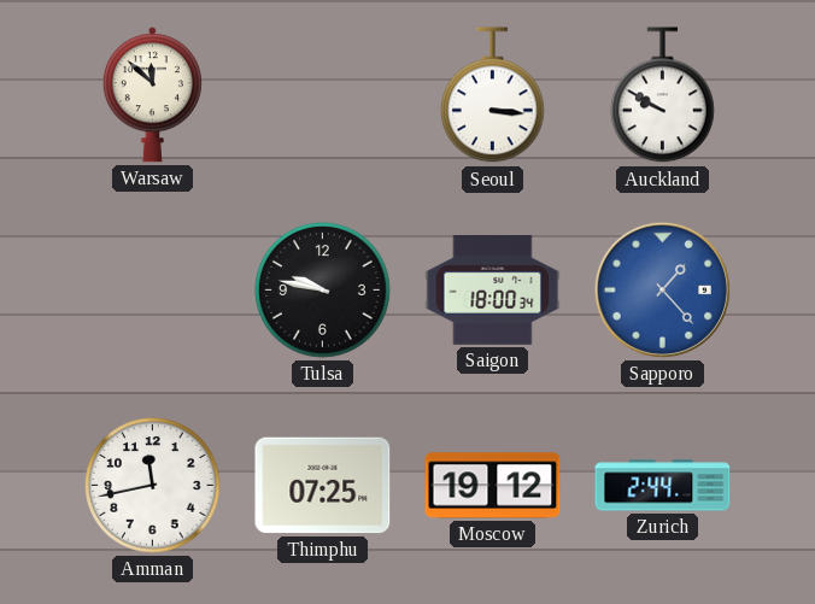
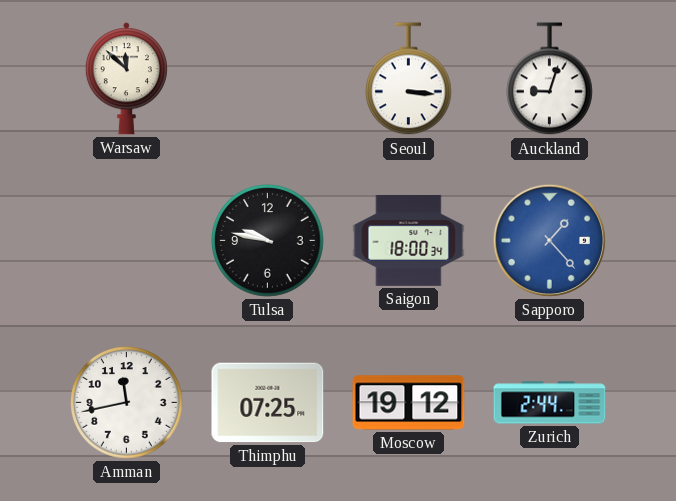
Auckland: 9:50 -> 9:03
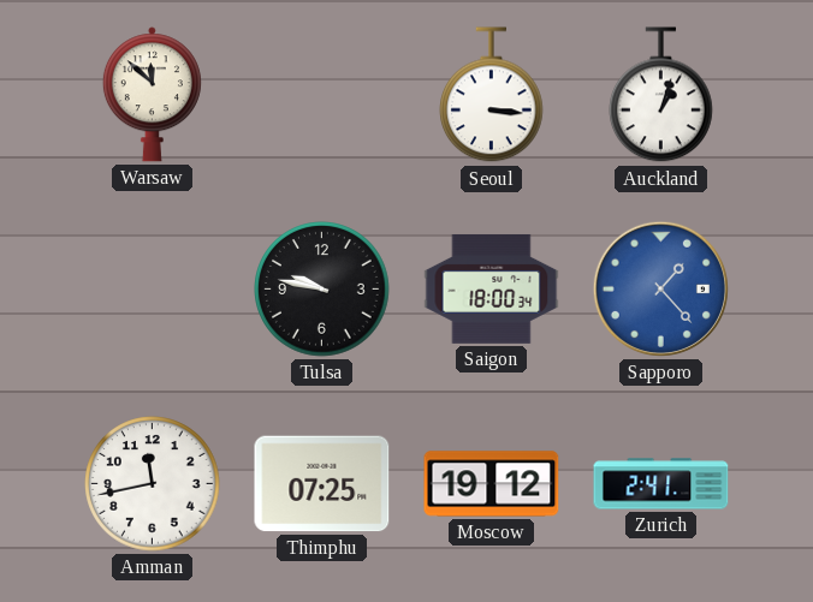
Auckland: 9:03 -> 1:03
Zurich: 2:44 -> 2:41
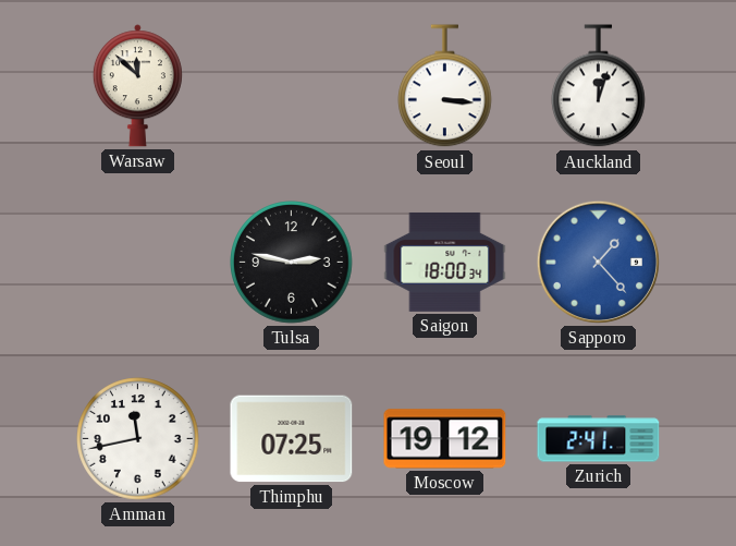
Auckland: 1:03 -> 12:03
Tulsa: 9:47 -> 2:47
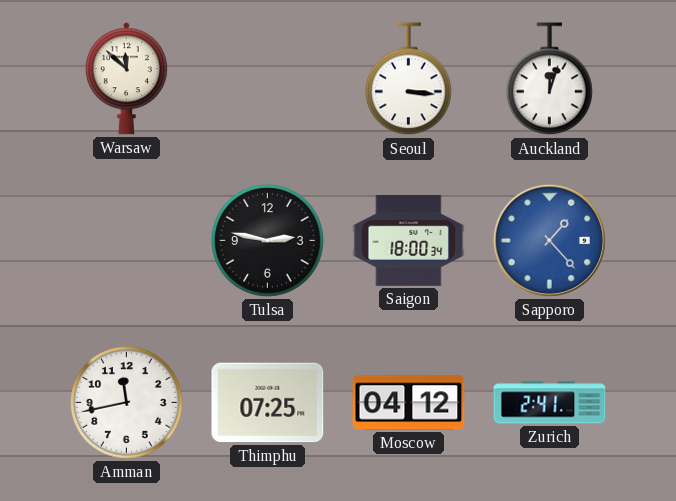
Moscow: 19:12 -> 04:12
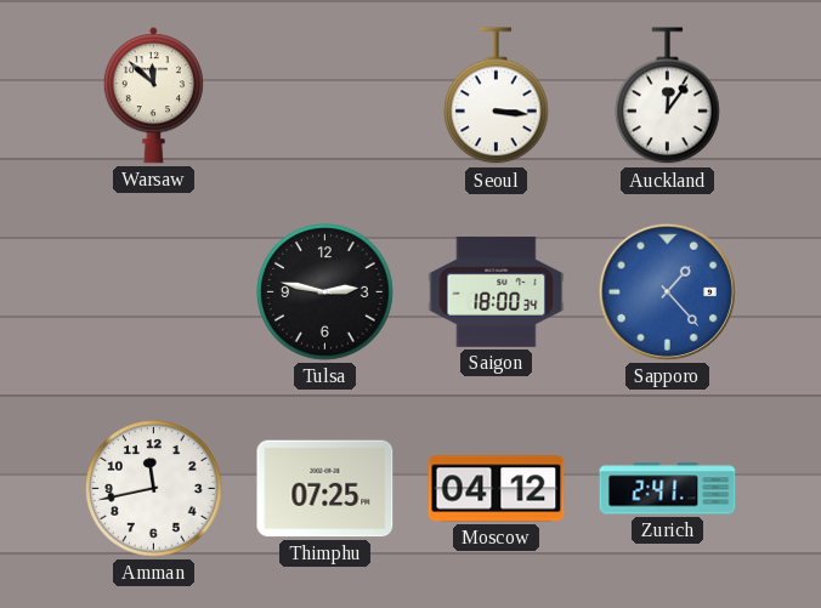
Auckland: 12:03 -> 12:06
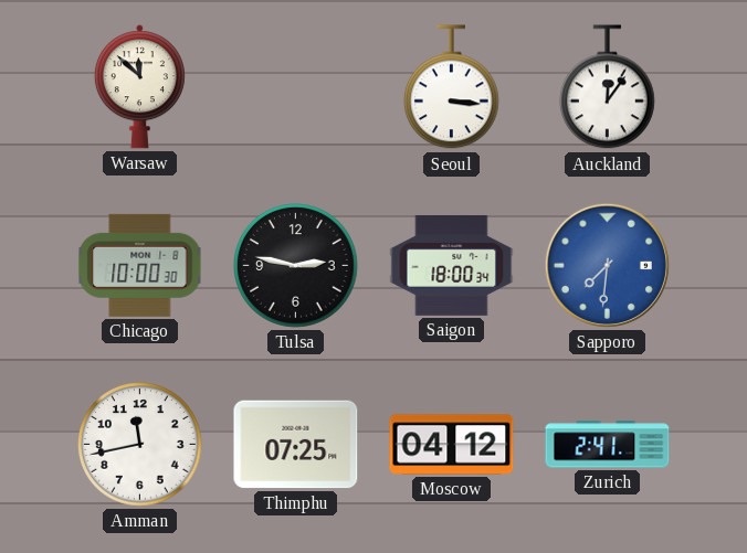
Chicago: none -> 10:00
Sapporo: 1:23 -> 7:31
